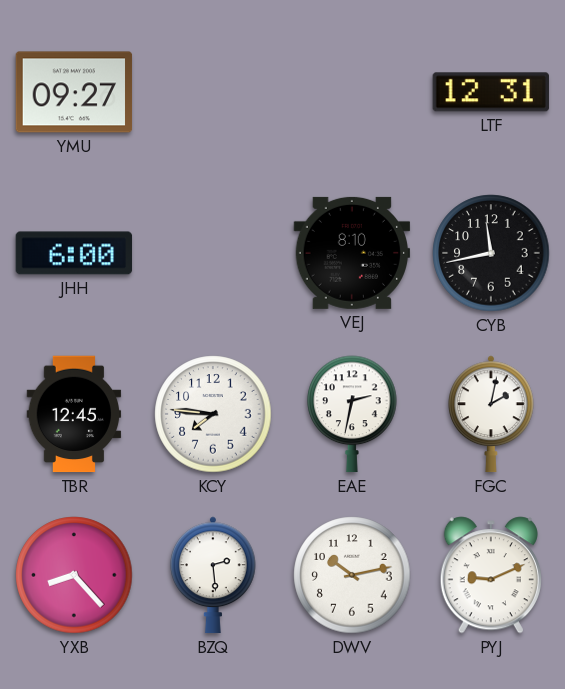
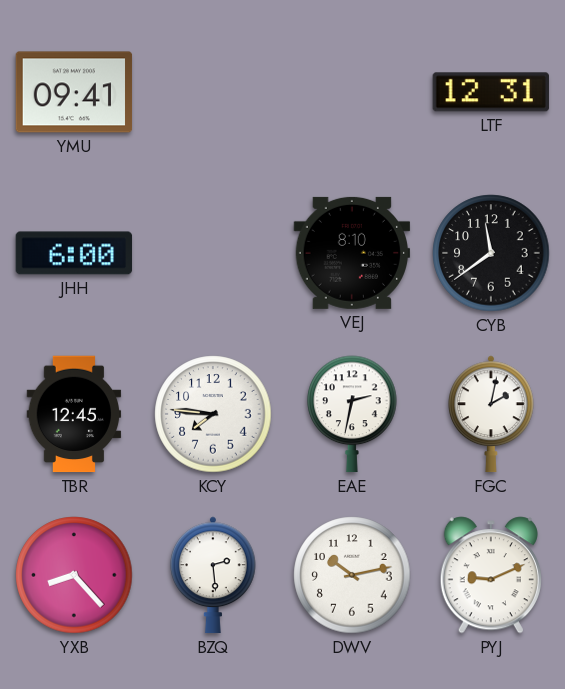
YMU: 09:27 -> 09:41
CYB: 11:43 -> 11:39
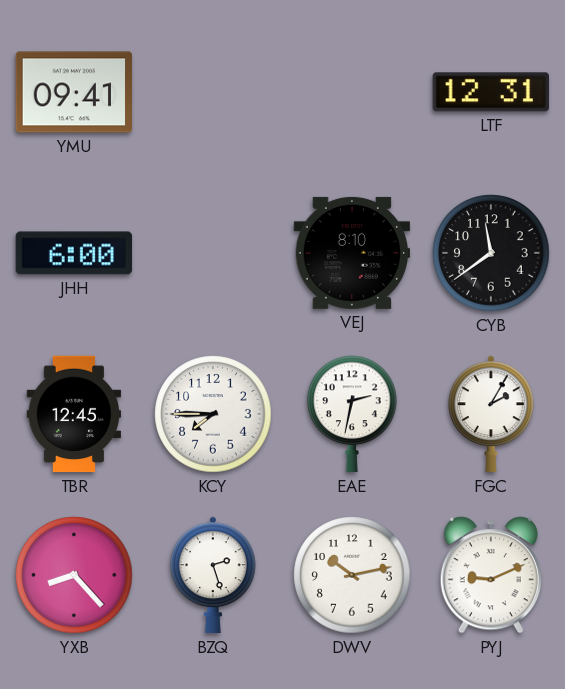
KCY: 7:46 -> 7:45
FGC: 2:02 -> 2:05
BZQ: 2:29 -> 2:27
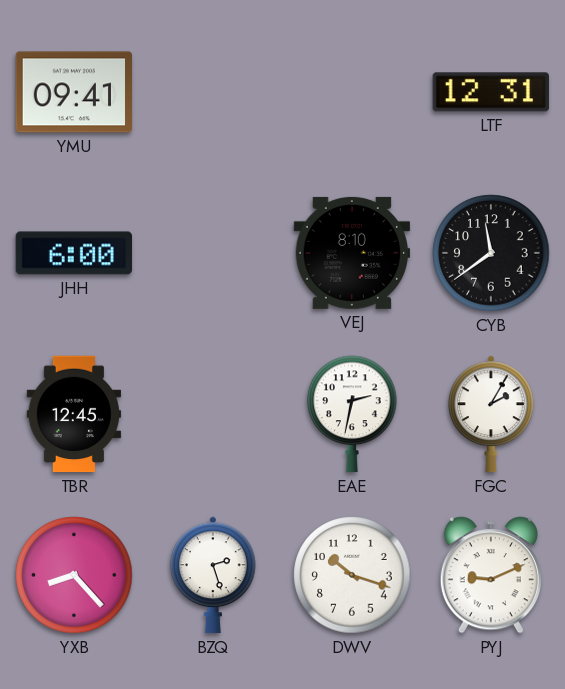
KCY: 7:45 -> none
DWV: 10:13 -> 10:18
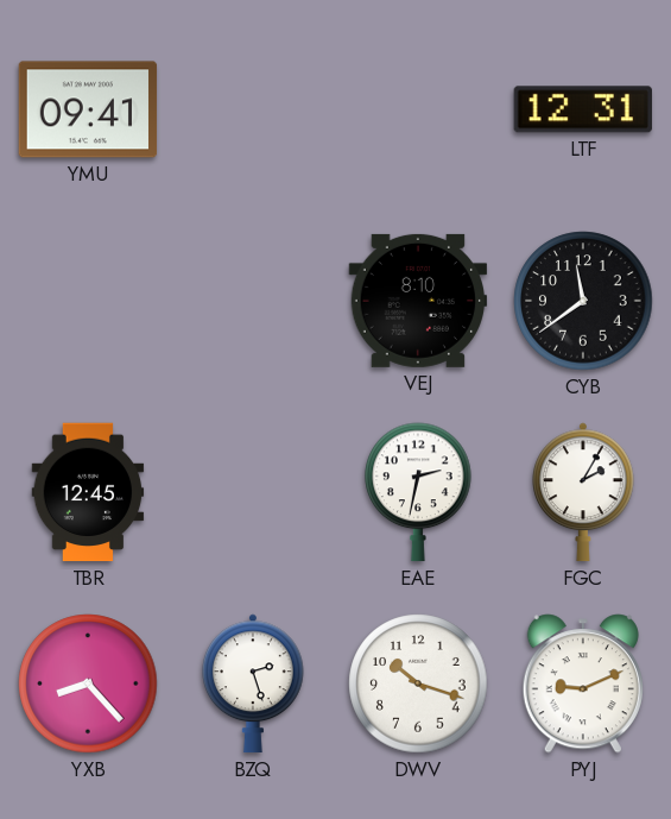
JHH: 6:00 -> none
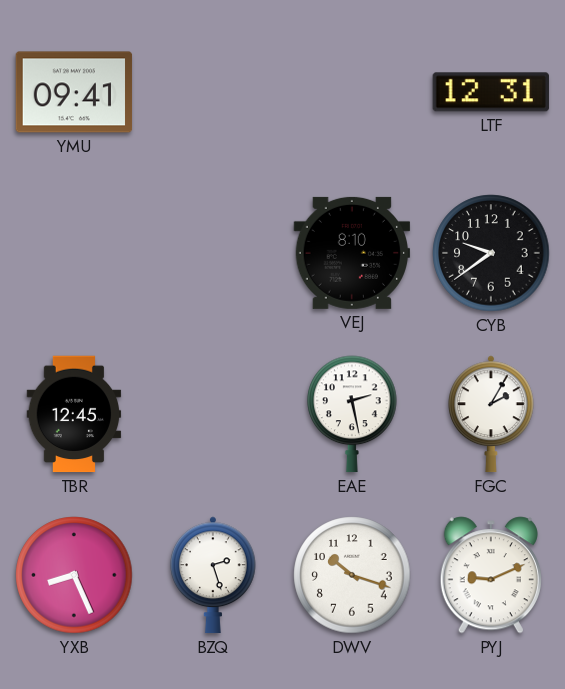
CYB: 11:39 -> 9:39
EAE: 2:32 -> 2:28
YXB: 8:23 -> 8:26
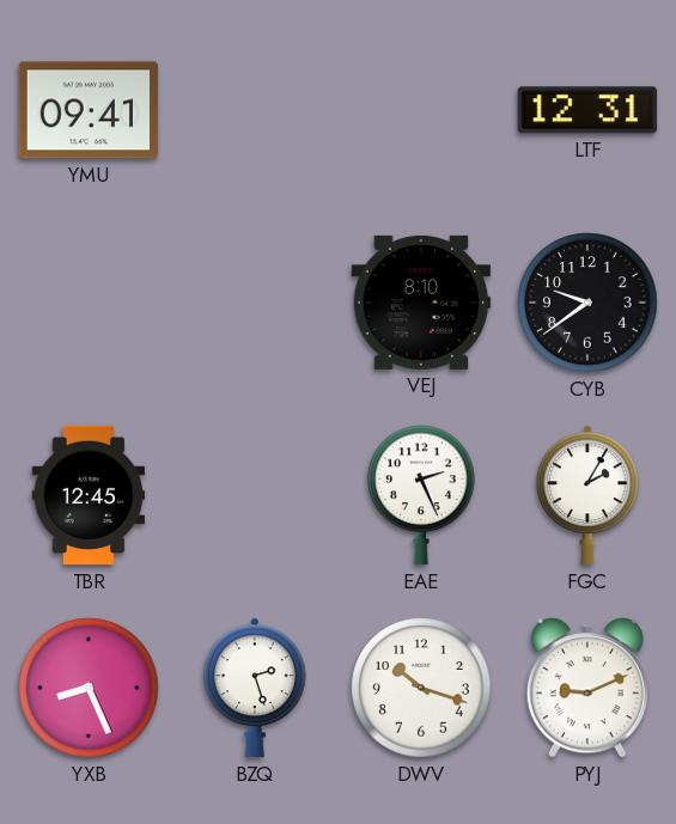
EAE: 2:28 -> 2:26
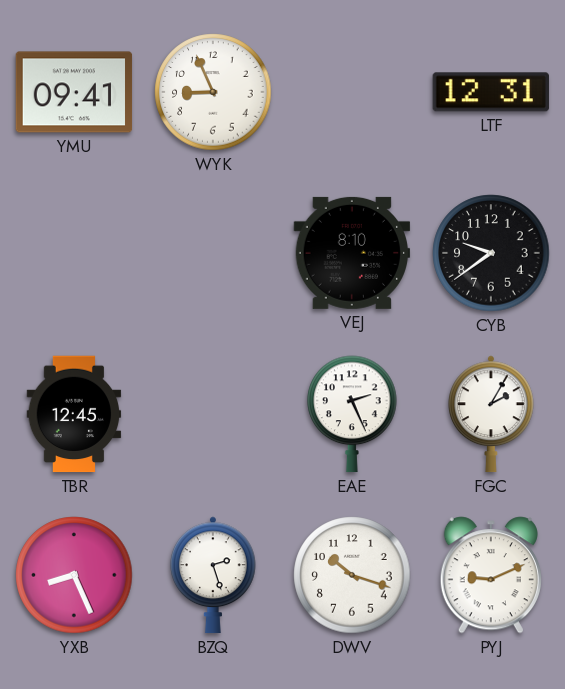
WYK: none -> 8:56
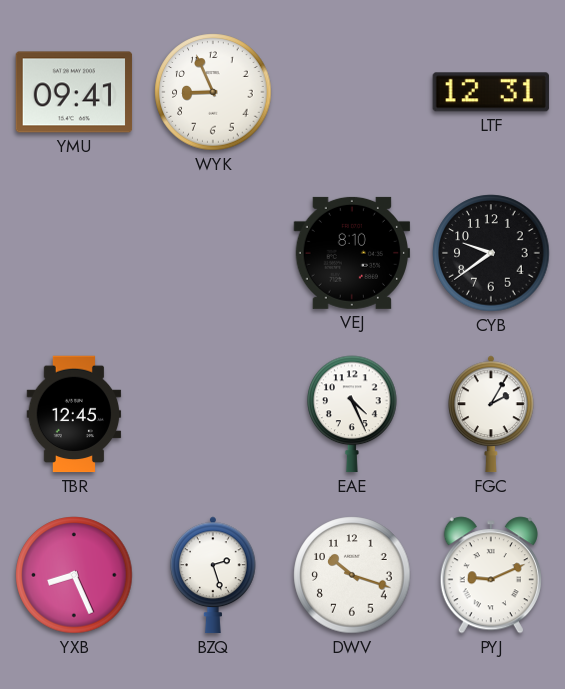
EAE: 2:26 -> 4:26
